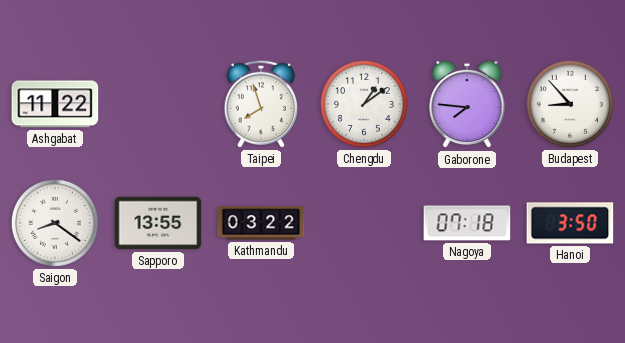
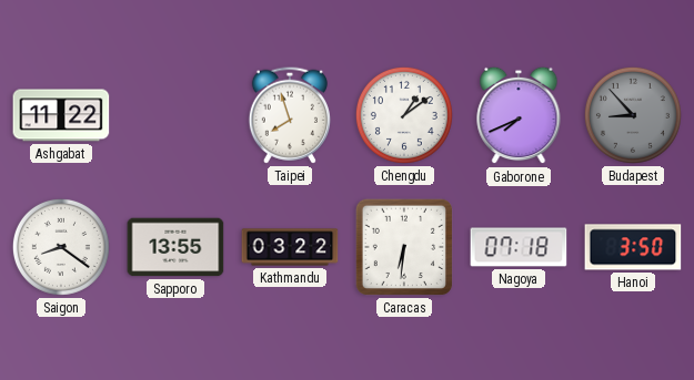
Gaborone: 7:46 -> 7:41
Budapest dial: white -> grey
Caracas: none -> 6:31
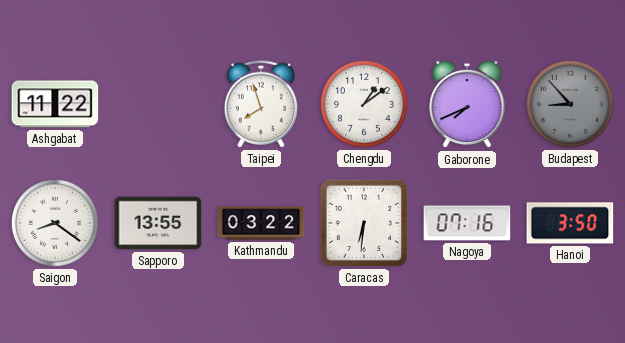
Nagoya: 07:18 -> 07:16
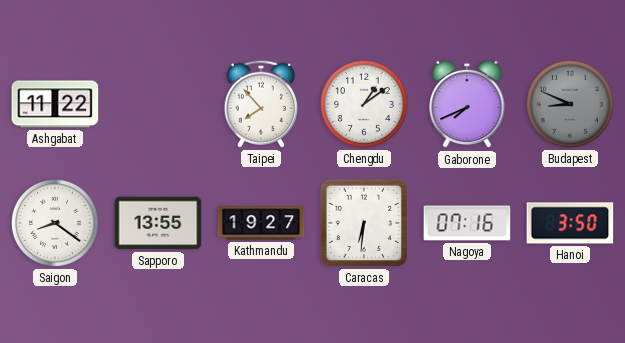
Taipei: 7:57 -> 7:53
Budapest: 8:53 -> 8:49
Kathmandu: 03:22 -> 19:27
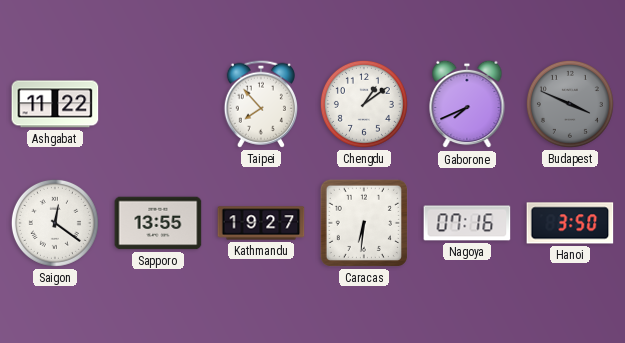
Budapest: 8:49 -> 3:49
Saigon: 8:21 -> 12:21
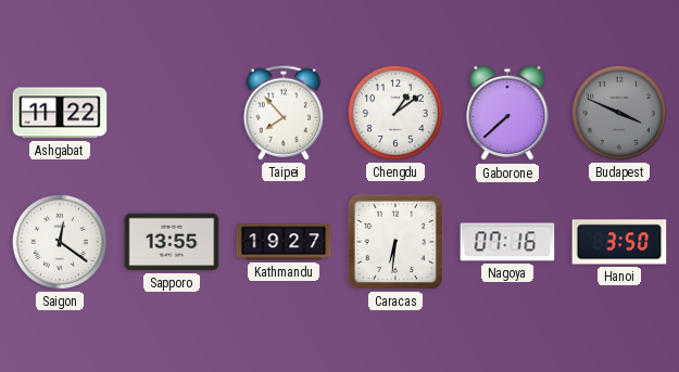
Gaborone: 7:41 -> 7:38
